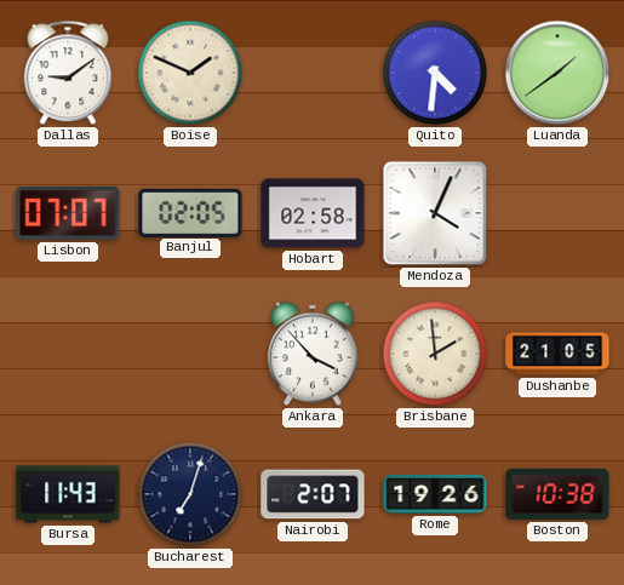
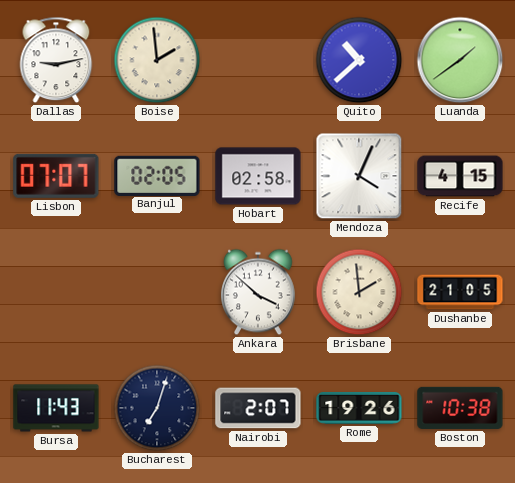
Dallas: 9:09 -> 9:13
Boise: 1:49 -> 1:59
Quito: 4:31 -> 10:38
Recife: none -> 4:15
Ankara: 3:53 -> 3:52
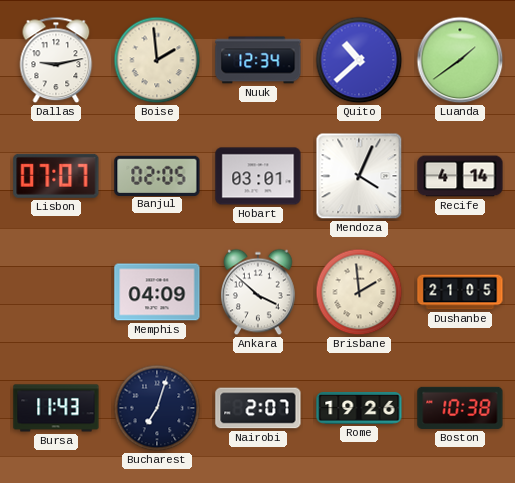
Nuuk: none -> 12:34
Hobart: 02:58 -> 03:01
Recife: 4:15 -> 4:14
Memphis: none -> 04:09
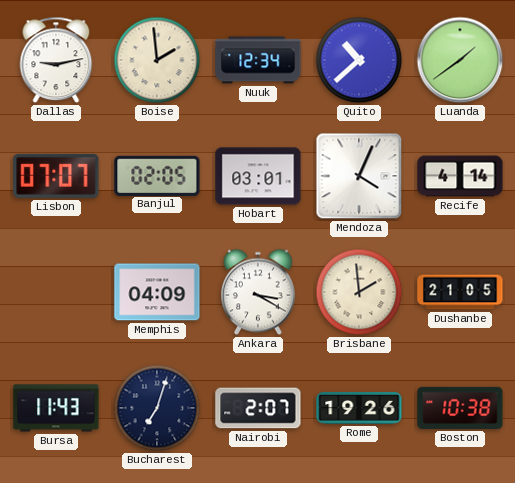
Ankara: 3:52 -> 3:20
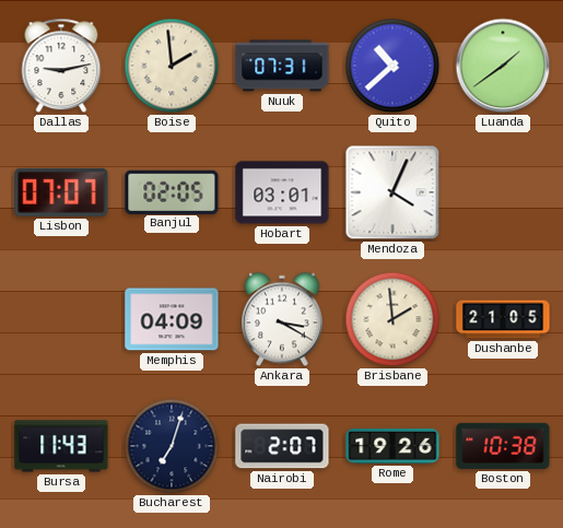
Nuuk: 12:34 -> 07:31
Recife: 4:14 -> none
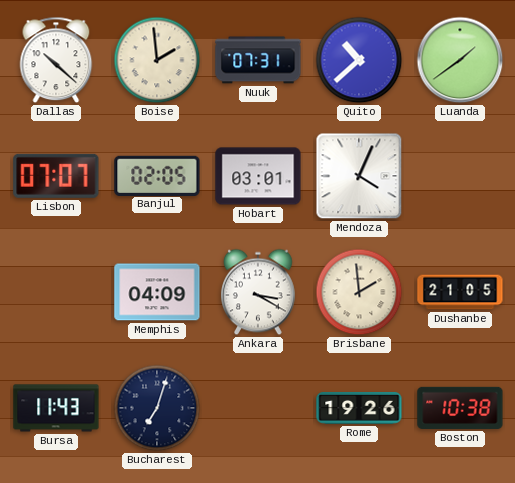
Dallas: 9:13 -> 10:22
Nairobi: 2:07 -> none
